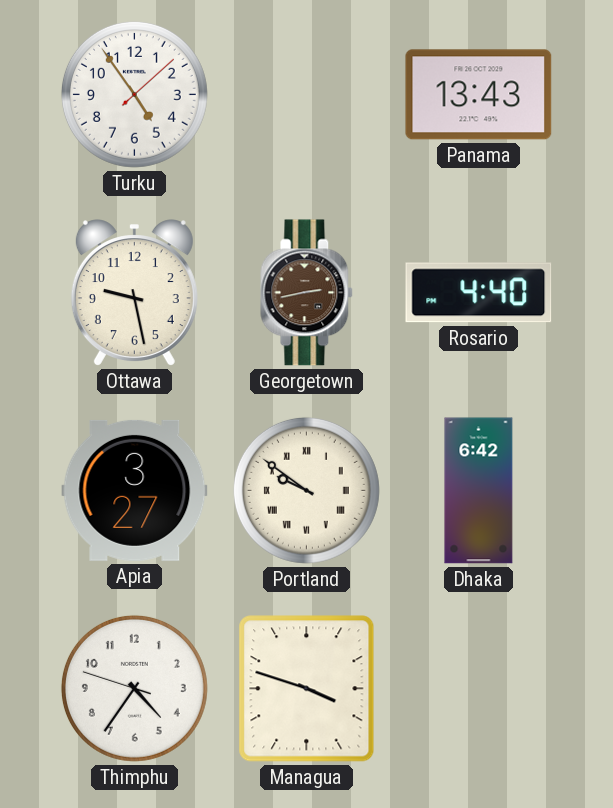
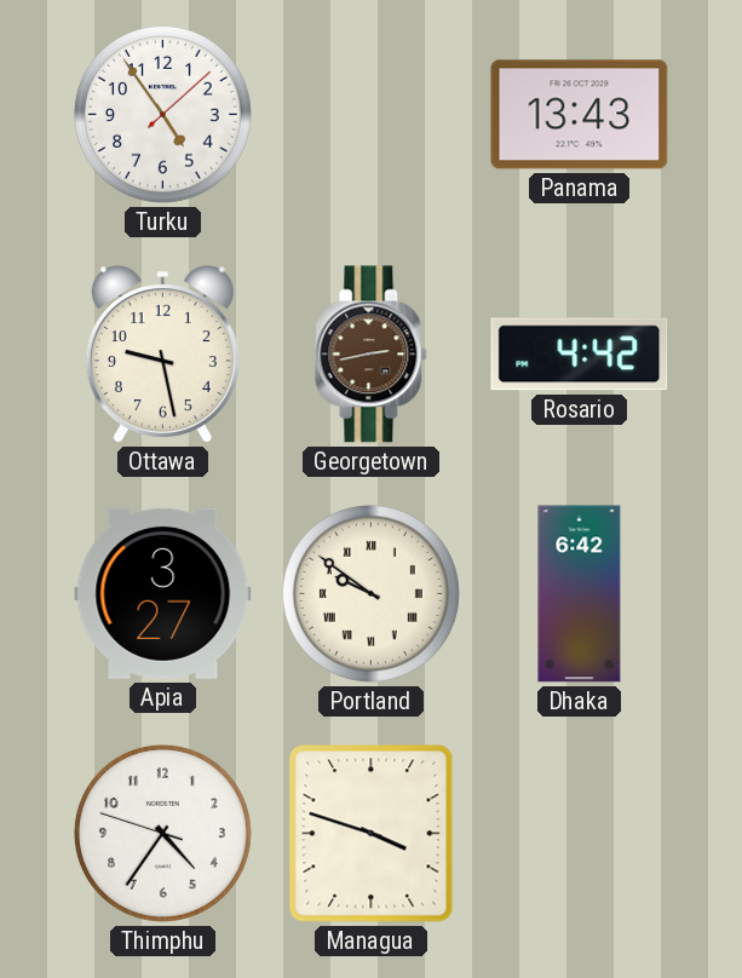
Rosario: 4:40 -> 4:42
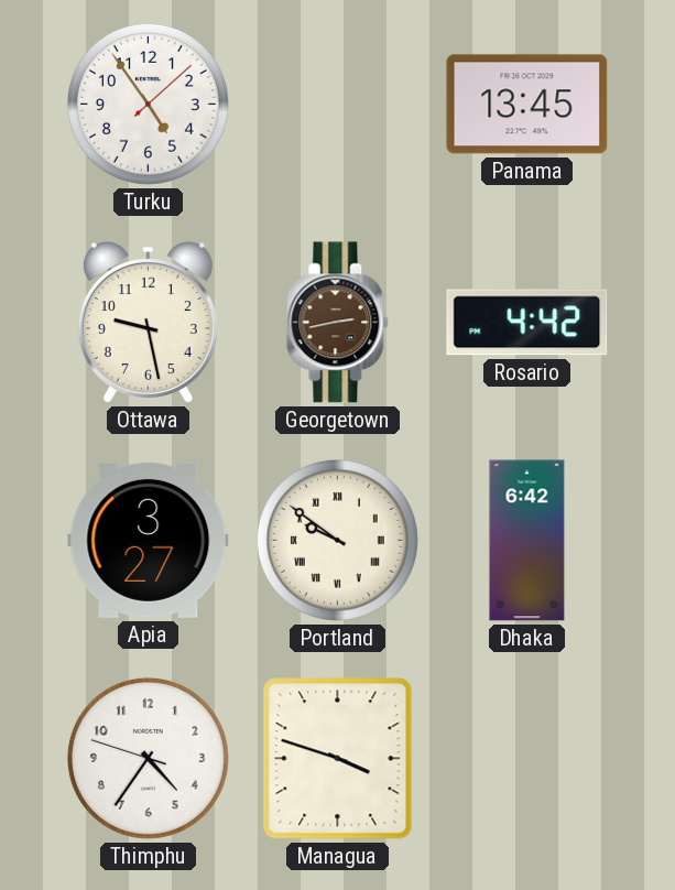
Panama: 13:43 -> 13:45
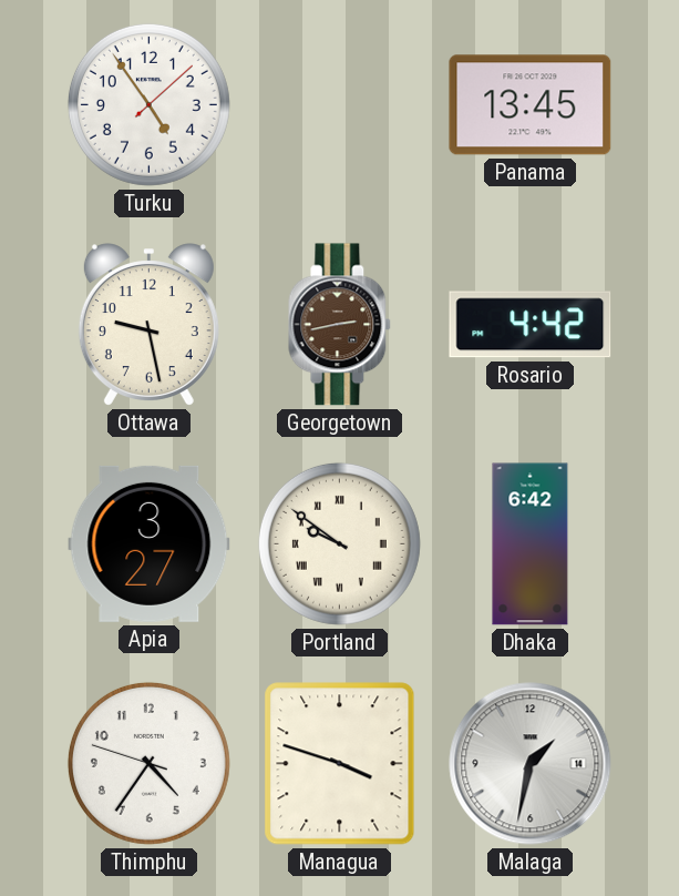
Malaga: none -> 1:32
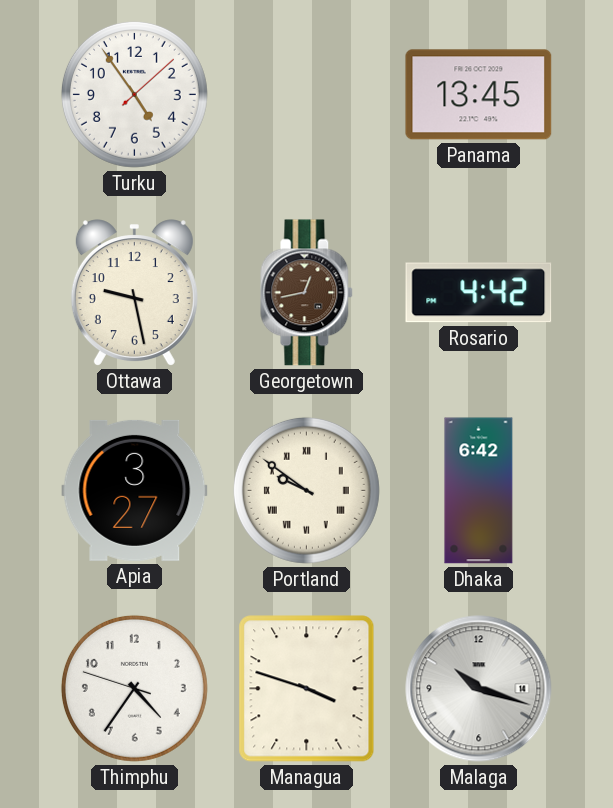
Georgetown: 2:43 -> 12:43
Malaga: 1:32 -> 10:18
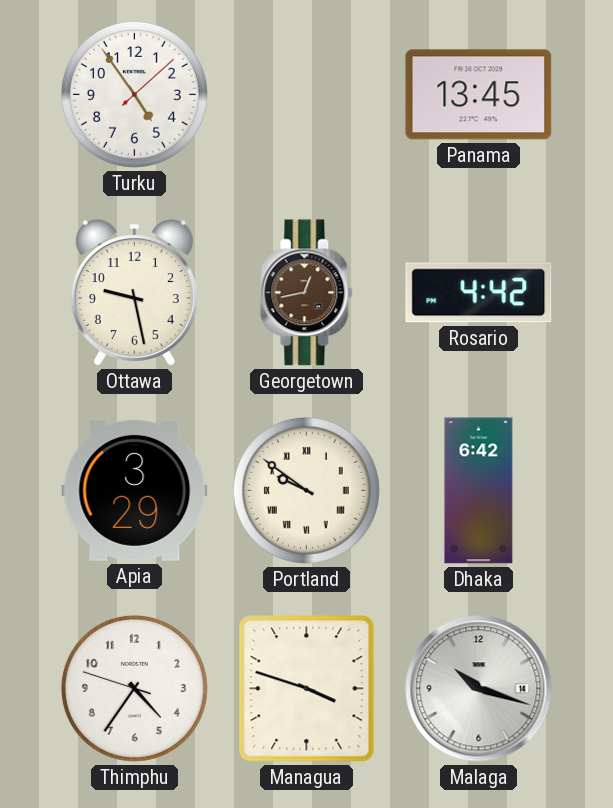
Apia: 3:27 -> 3:29
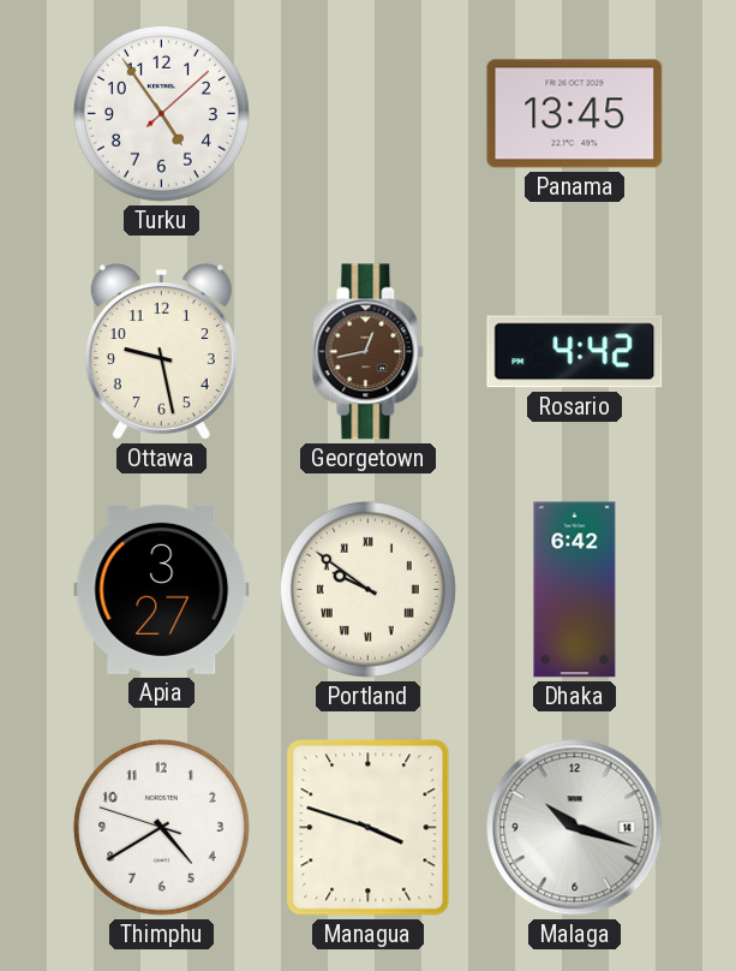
Apia: 3:29 -> 3:27
Thimphu: 4:35 -> 4:39
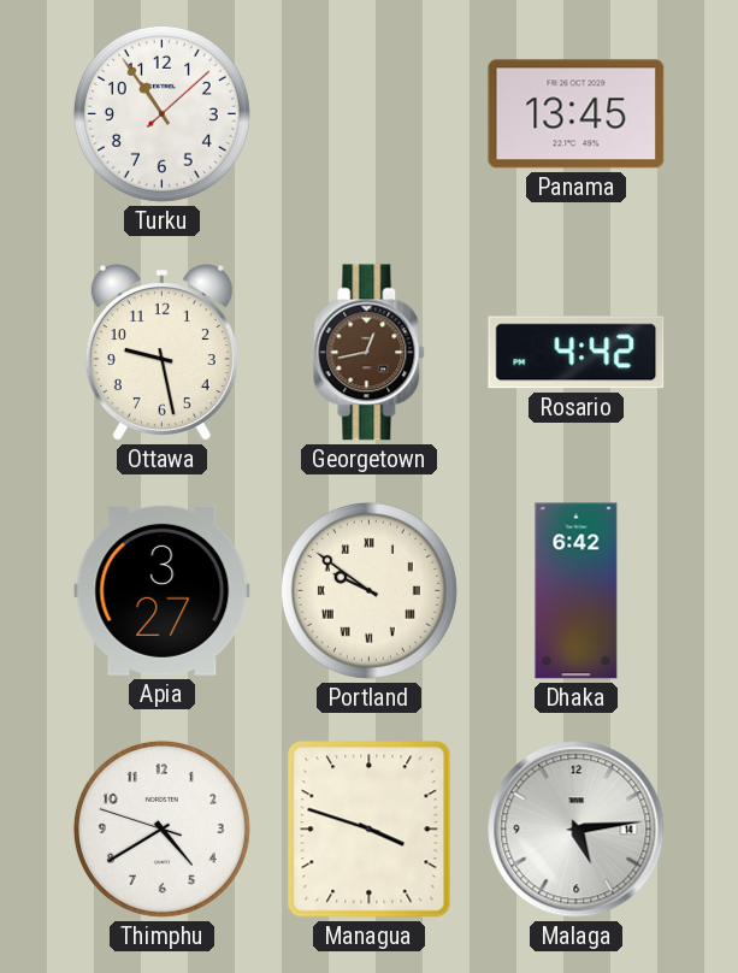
Turku: 4:54 -> 10:54
Malaga: 10:18 -> 5:14
